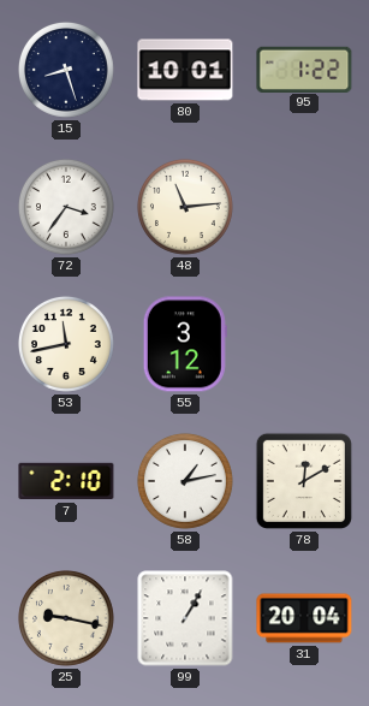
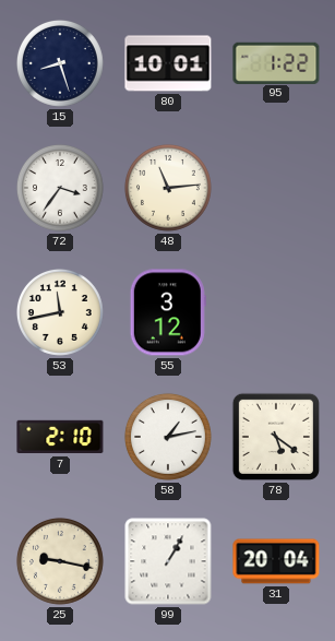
78: 12:10 -> 5:21
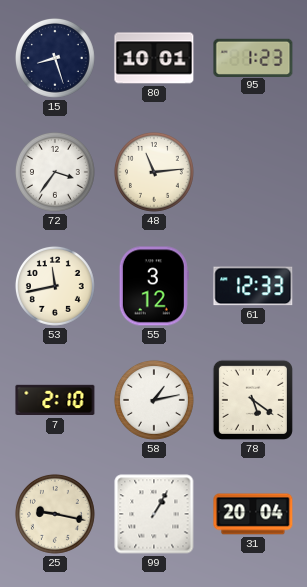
95: 1:22 -> 1:23
61: none -> 12:33
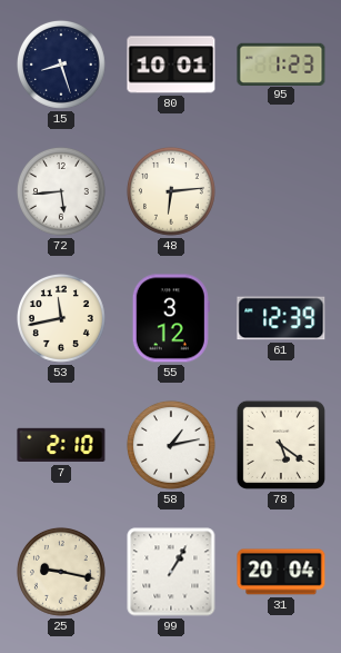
72: 3:36 -> 5:44
48: 11:14 -> 6:14
61: 12:33 -> 12:39
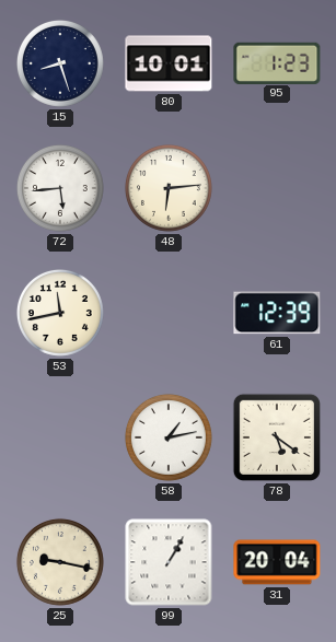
55: 3:12 -> none
7: 2:10 -> none
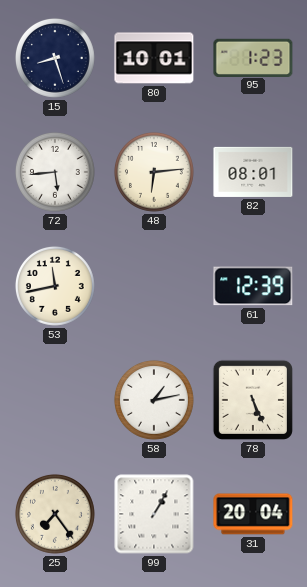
82: none -> 08:01
78: 5:21 -> 5:26
25: 9:17 -> 7:24
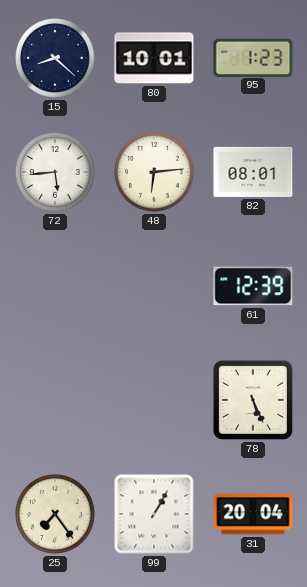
15: 8:27 -> 8:22
53: 11:43 -> none
58: 1:13 -> none
